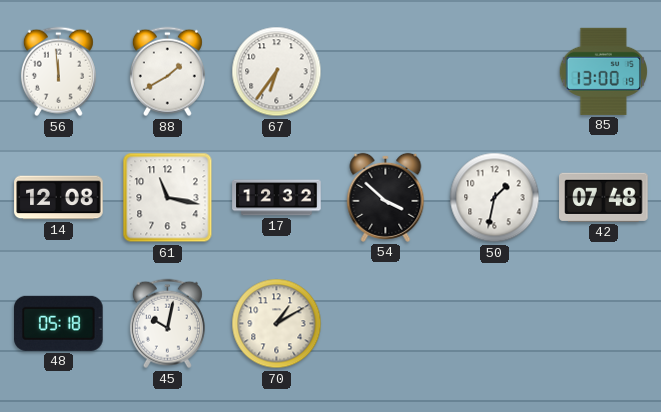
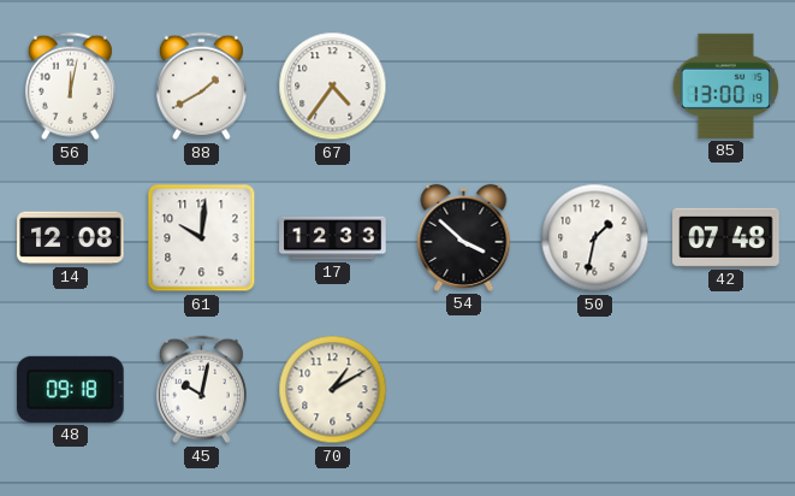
56: 11:59 -> 12:02
67: 6:36 -> 4:36
61: 11:17 -> 10:01
17: 12:32 -> 12:33
48: 05:18 -> 09:18
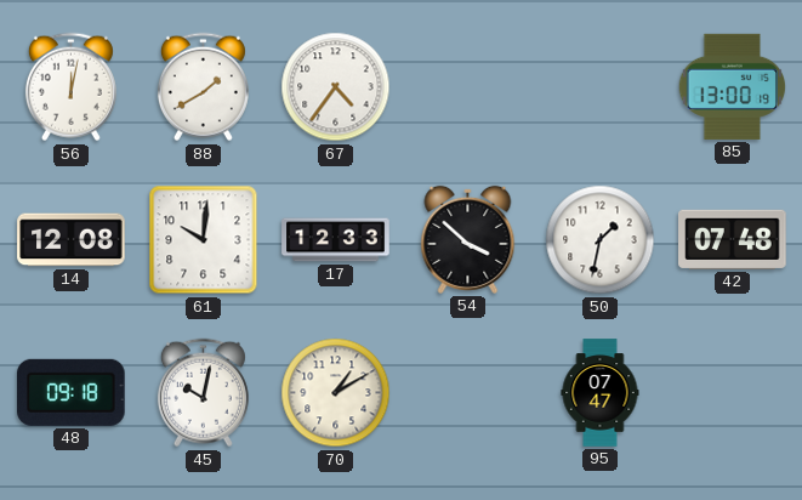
95: none -> 07:47
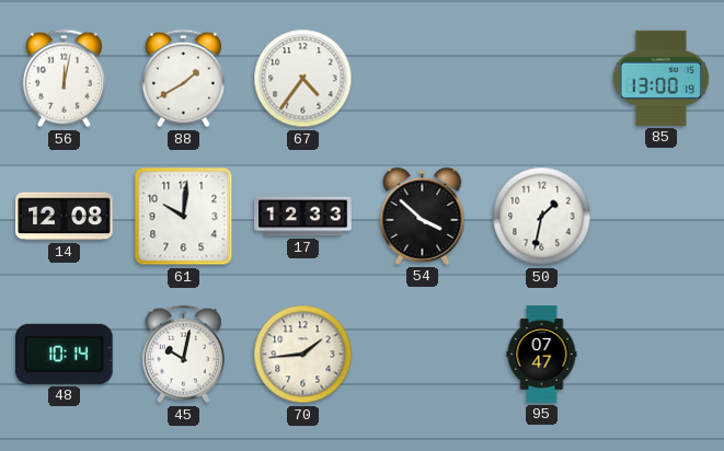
42: 07:48 -> none
48: 09:18 -> 10:14
70: 1:10 -> 1:44
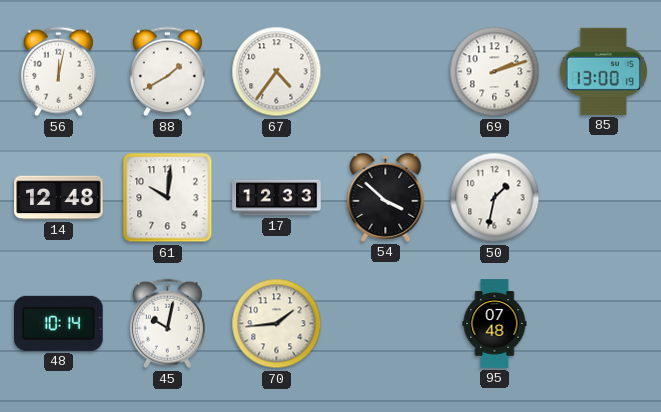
69: none -> 2:12
14: 12:08 -> 12:48
95: 07:47 -> 07:48
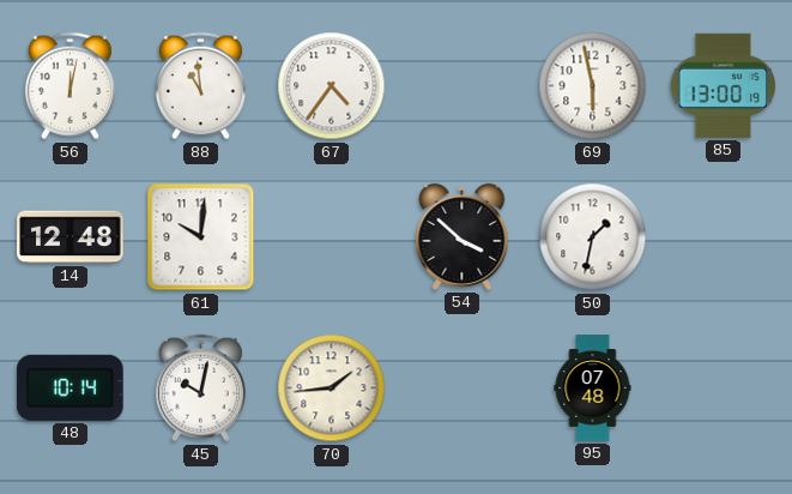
88: 1:40 -> 10:59
69: 2:12 -> 5:58
17: 12:33 -> none
